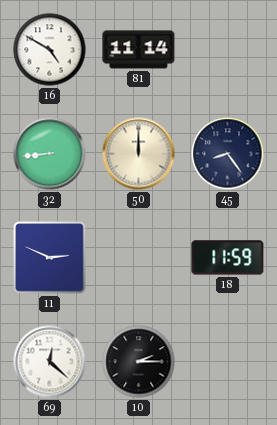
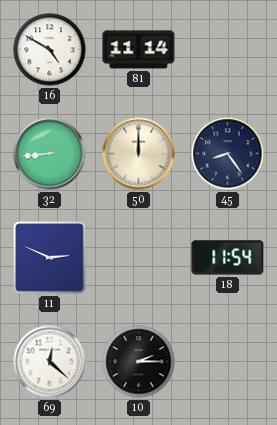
18: 11:59 -> 11:54
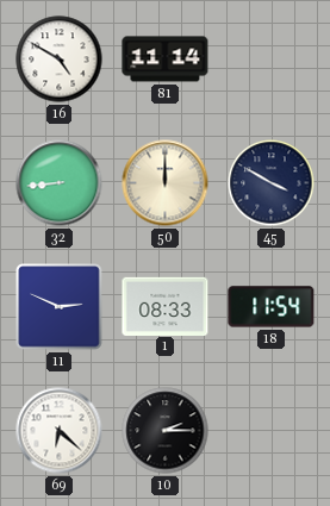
45: 8:24 -> 3:50
1: none -> 08:33
69: 12:22 -> 6:22
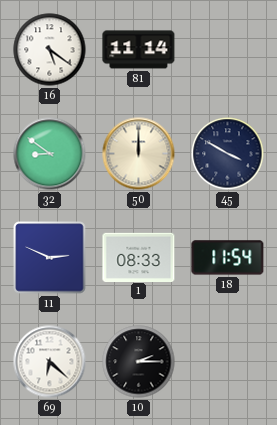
16: 4:50 -> 5:21
32: 8:44 -> 8:51
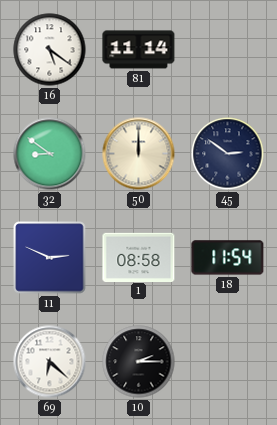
45: 3:50 -> 2:51
1: 08:33 -> 08:58
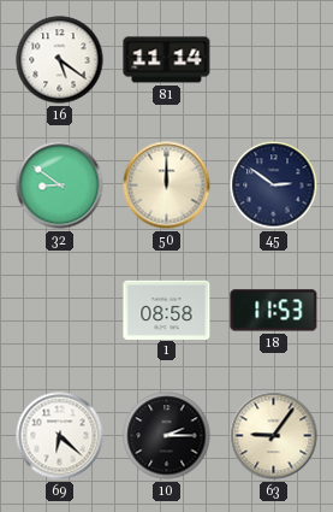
11: 2:49 -> none
18: 11:54 -> 11:53
63: none -> 9:06
